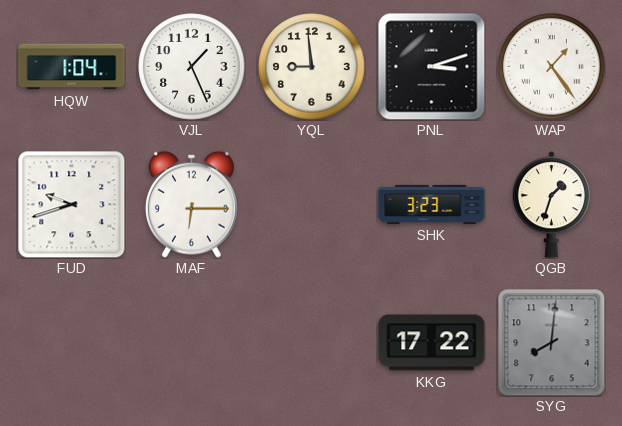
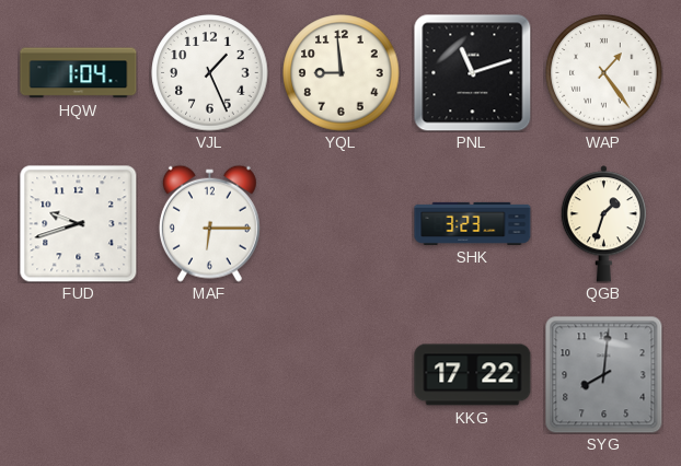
PNL: 3:12 -> 11:12
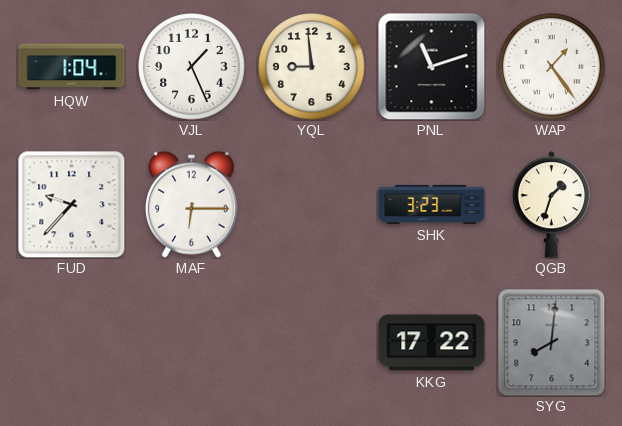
FUD: 9:42 -> 9:37
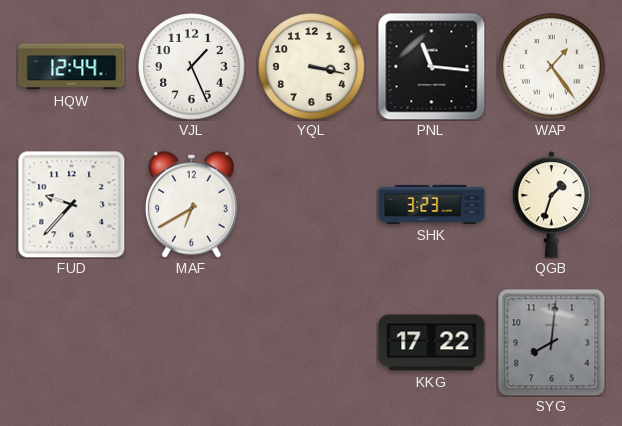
HQW: 1:04 -> 12:44
YQL: 8:59 -> 3:17
PNL: 11:12 -> 11:16
MAF: 6:15 -> 6:40
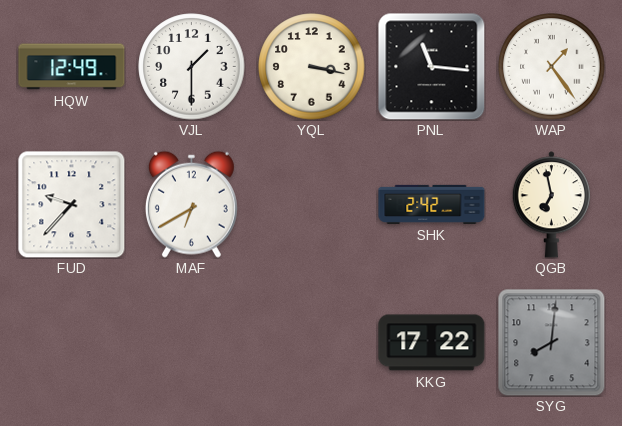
HQW: 12:44 -> 12:49
VJL: 1:26 -> 1:30
SHK: 3:23 -> 2:42
QGB: 1:33 -> 6:58
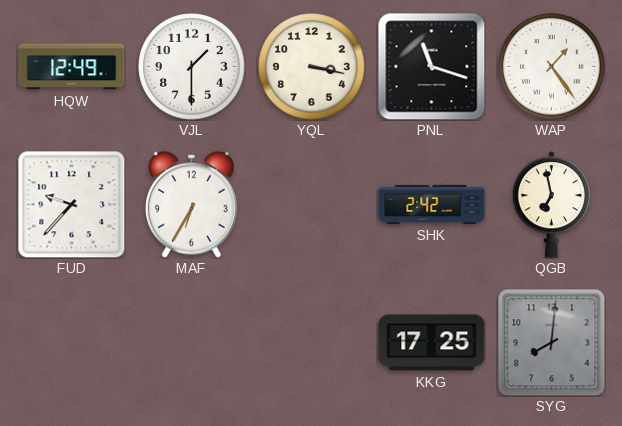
PNL: 11:16 -> 11:18
MAF: 6:40 -> 6:35
KKG: 17:22 -> 17:25
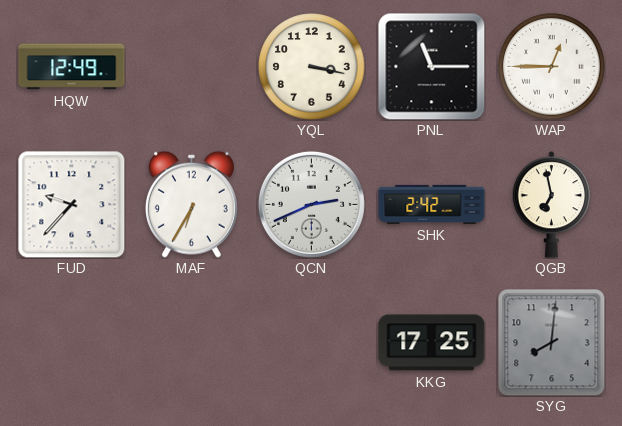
VJL: 1:30 -> none
PNL: 11:18 -> 11:15
WAP: 1:24 -> 12:45
QCN: none -> 2:41
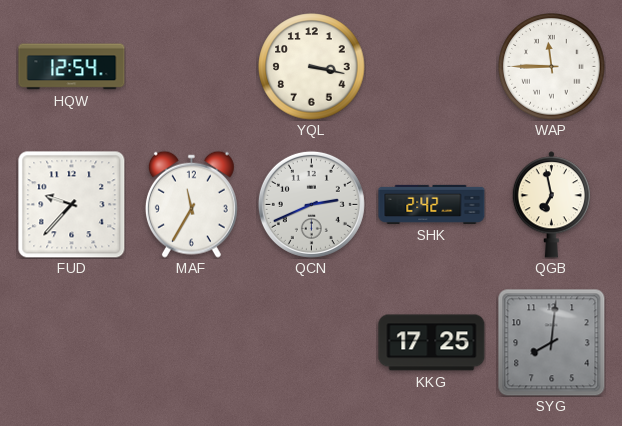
HQW: 12:49 -> 12:54
PNL: 11:15 -> none
WAP: 12:45 -> 11:45
MAF: 6:35 -> 11:35
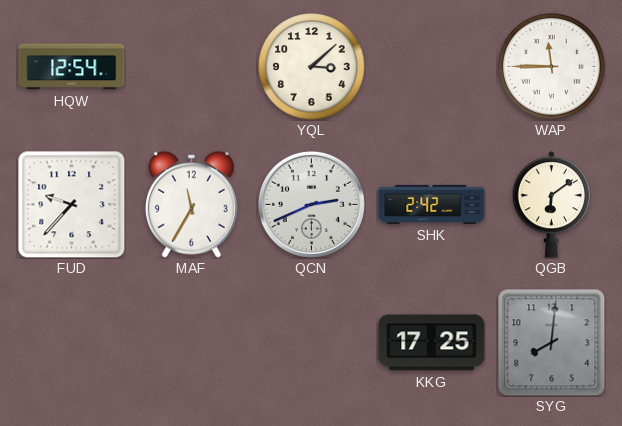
YQL: 3:17 -> 3:08
QGB: 6:58 -> 6:09
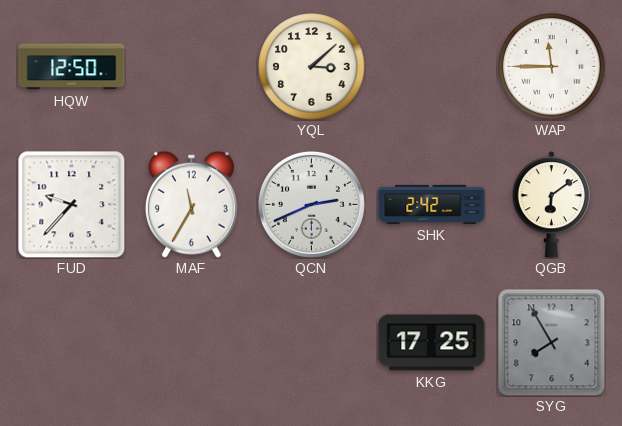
HQW: 12:54 -> 12:50
SYG: 8:01 -> 7:55
